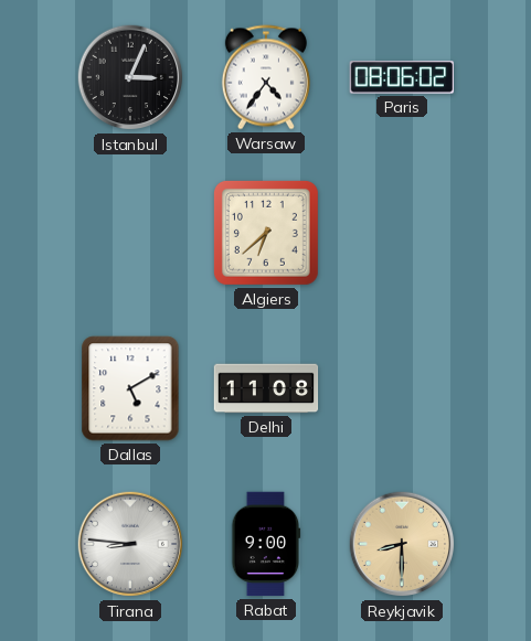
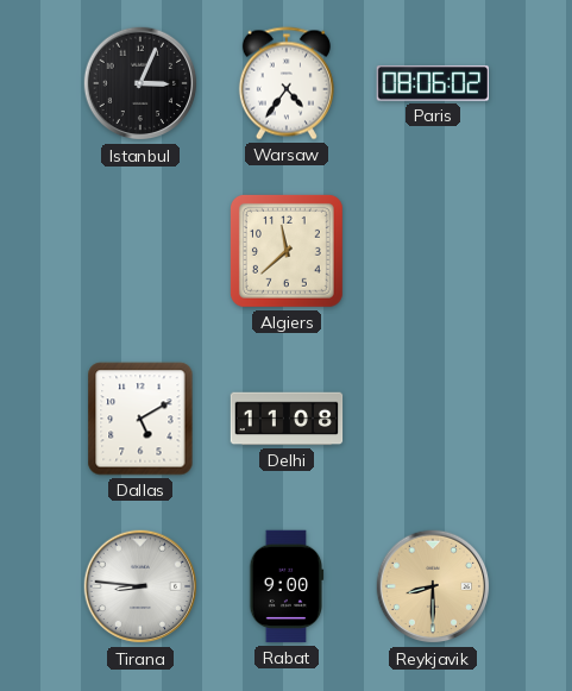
Algiers: 6:38 -> 11:38
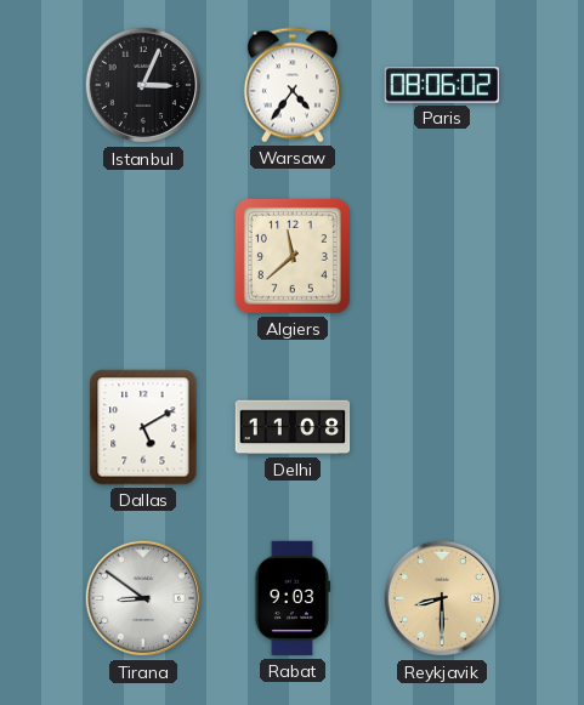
Tirana: 8:46 -> 8:51
Rabat: 9:00 -> 9:03
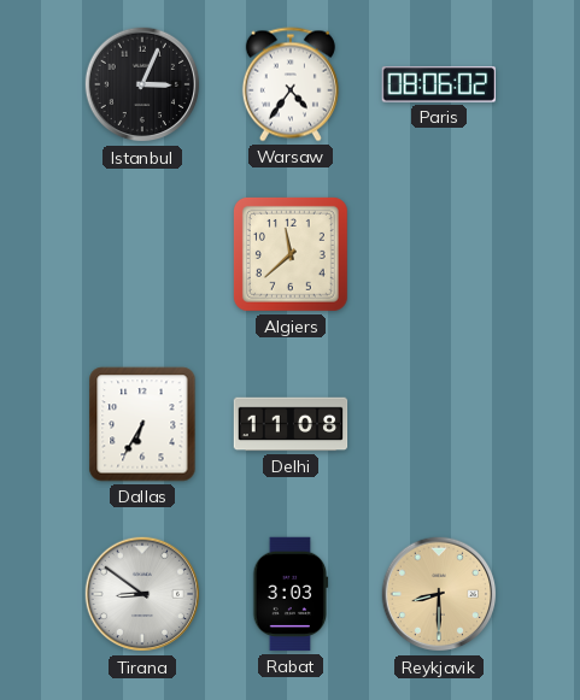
Dallas: 5:10 -> 6:35
Rabat: 9:03 -> 3:03
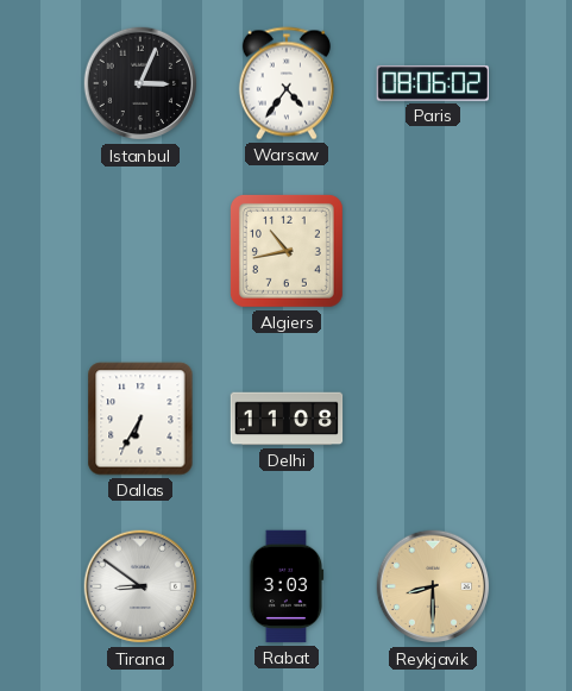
Algiers: 11:38 -> 10:43
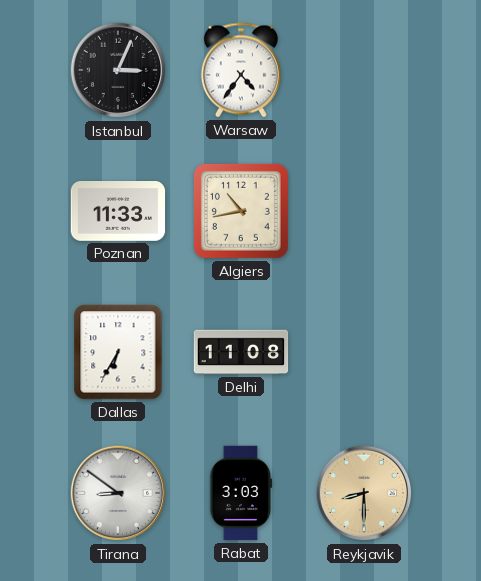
Paris: 08:06 -> none
Poznan: none -> 11:33
